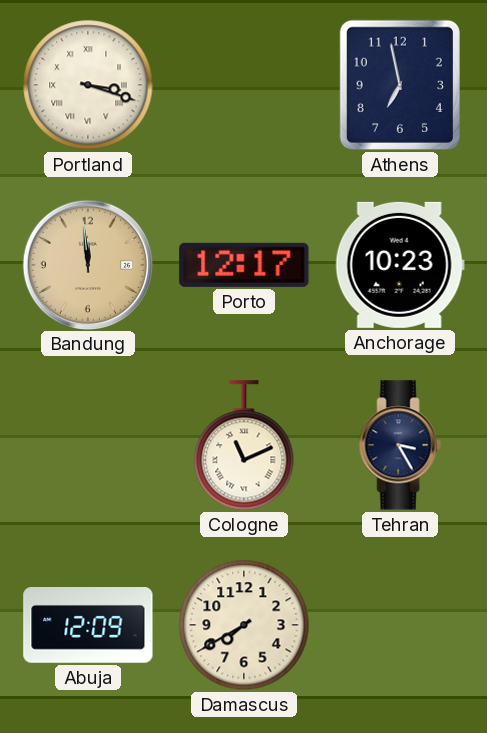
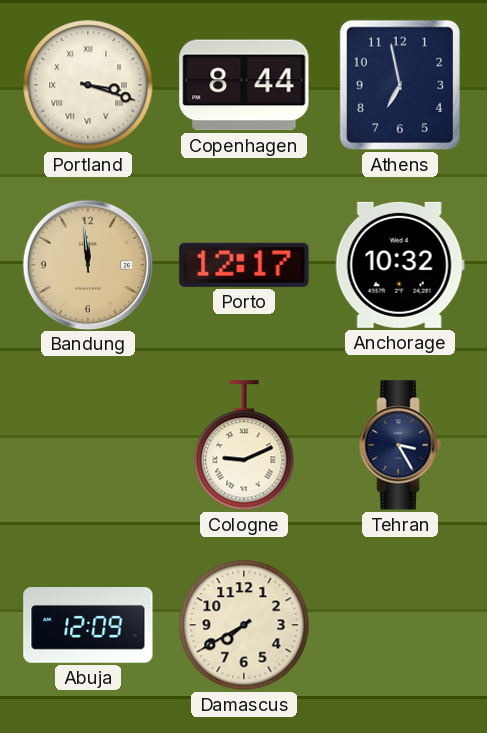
Copenhagen: none -> 8:44
Anchorage: 10:23 -> 10:32
Cologne: 11:11 -> 9:11
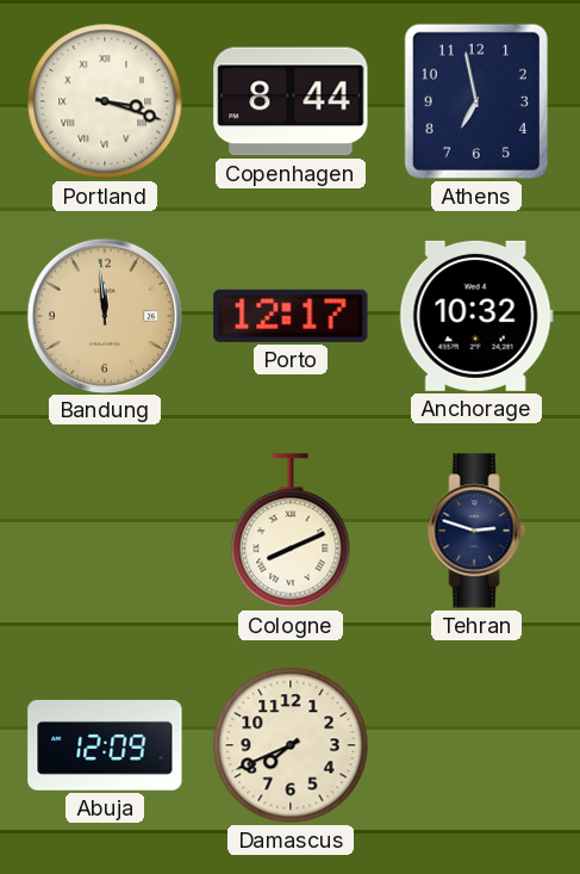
Cologne: 9:11 -> 8:11
Tehran: 3:25 -> 2:48
Damascus: 7:40 -> 7:41
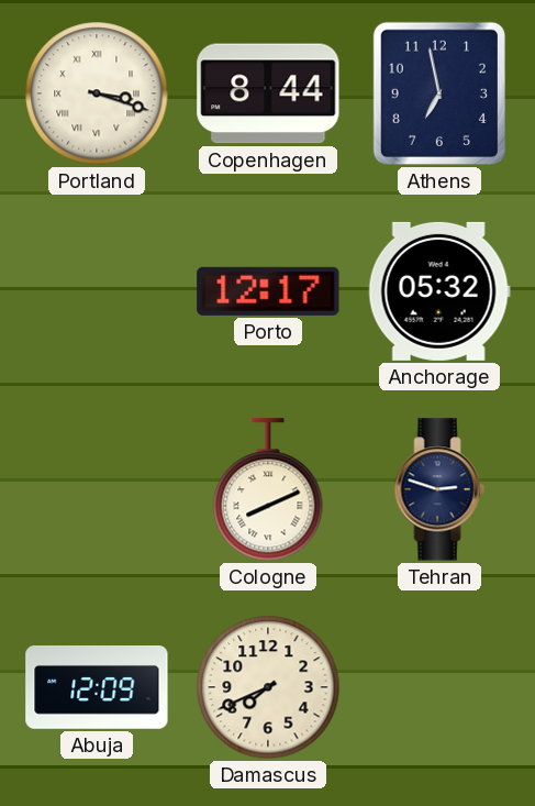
Bandung: 11:59 -> none
Anchorage: 10:32 -> 05:32
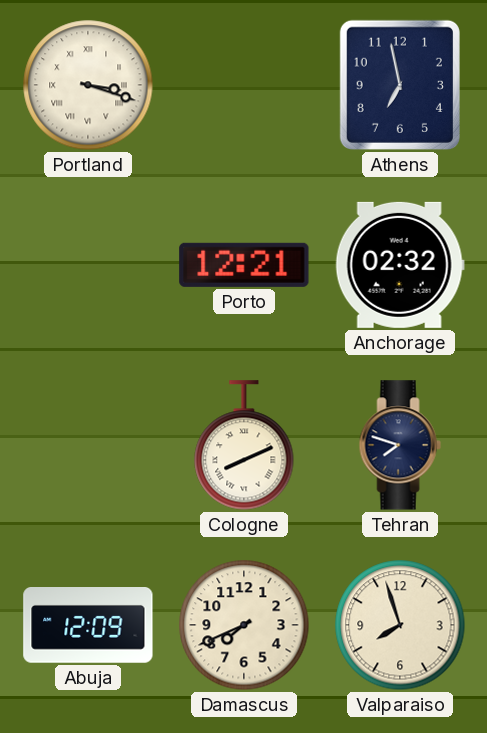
Copenhagen: 8:44 -> none
Porto: 12:17 -> 12:21
Anchorage: 05:32 -> 02:32
Tehran: 2:48 -> 7:48
Valparaiso: none -> 7:57
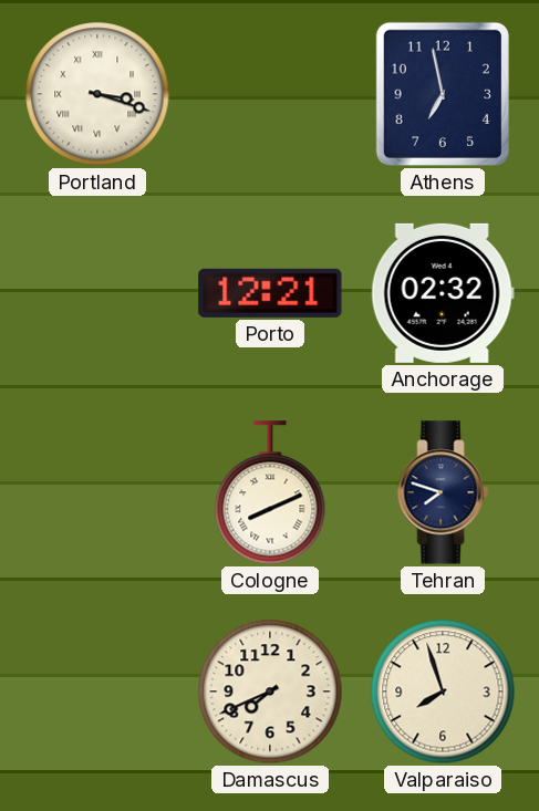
Abuja: 12:09 -> none
